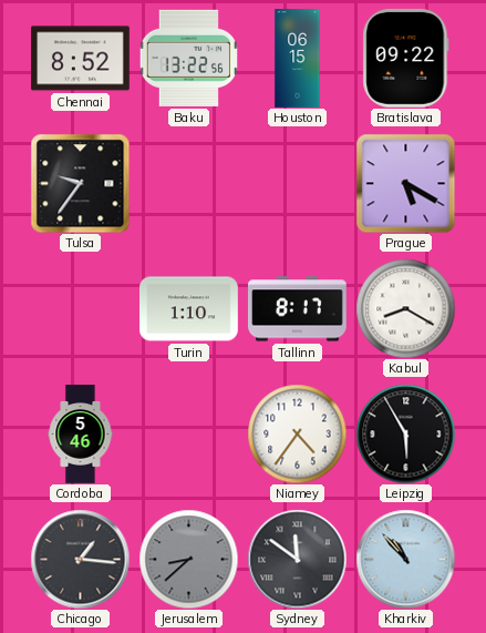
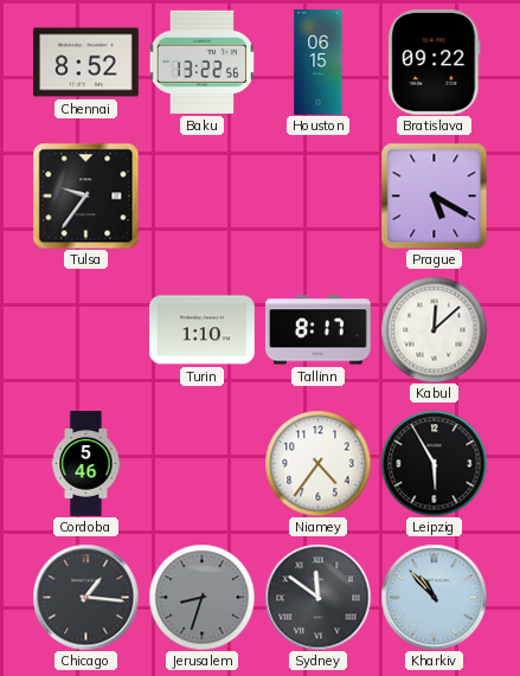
Kabul: 8:20 -> 12:08
Jerusalem: 8:38 -> 8:33
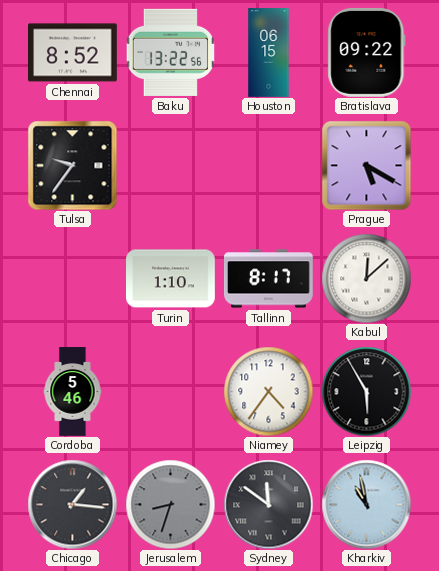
Kharkiv: 10:53 -> 10:58
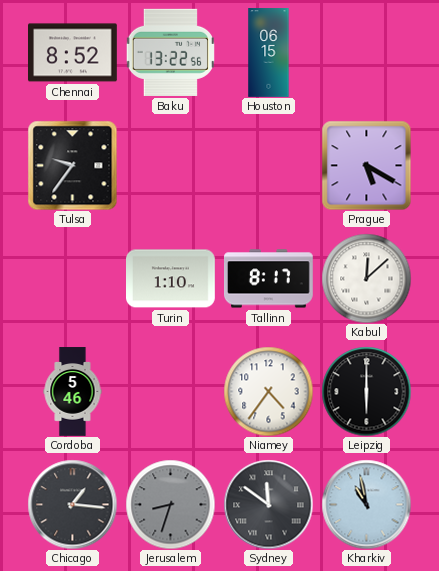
Bratislava: 09:22 -> none
Leipzig: 5:55 -> 6:00
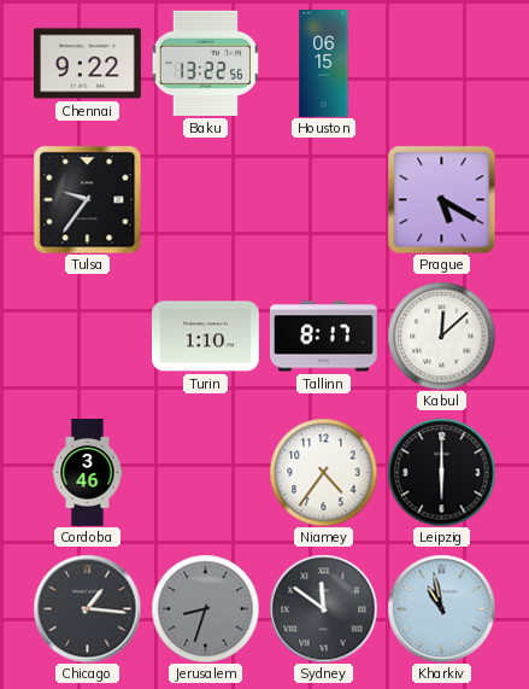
Chennai: 8:52 -> 9:22
Cordoba: 5:46 -> 3:46
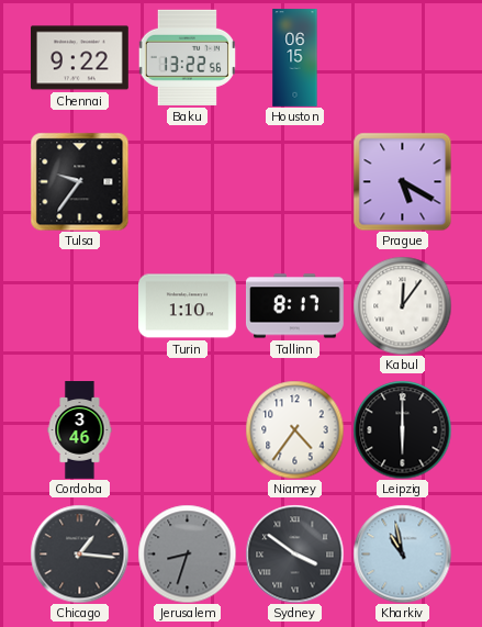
Kabul: 12:08 -> 12:06
Sydney: 11:51 -> 3:51
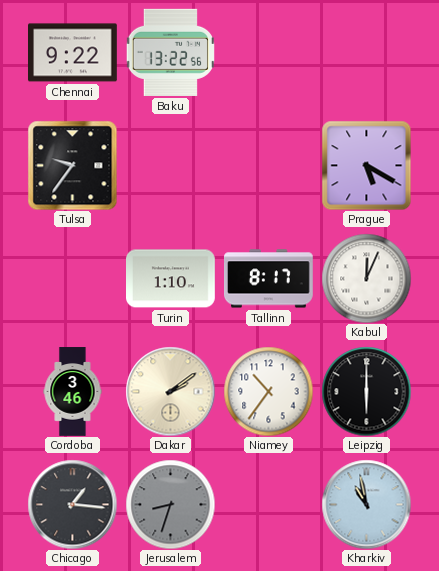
Houston: 06:15 -> none
Kabul: 12:06 -> 12:04
Dakar: none -> 2:09
Niamey: 4:36 -> 10:36
Sydney: 3:51 -> none
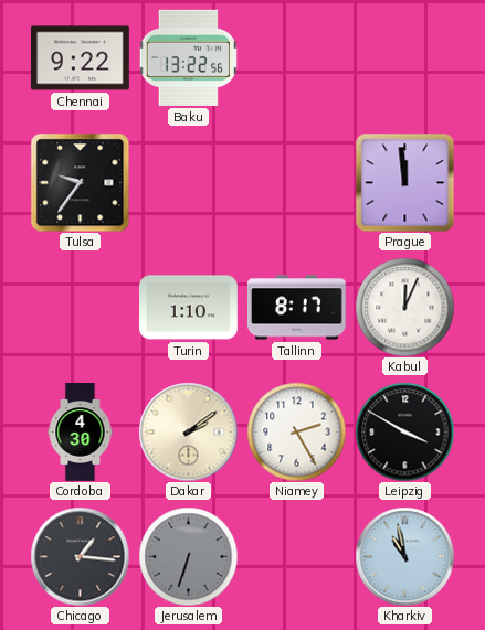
Prague: 5:20 -> 11:59
Cordoba: 3:46 -> 4:30
Niamey: 10:36 -> 2:25
Leipzig: 6:00 -> 3:50
Jerusalem: 8:33 -> 6:33
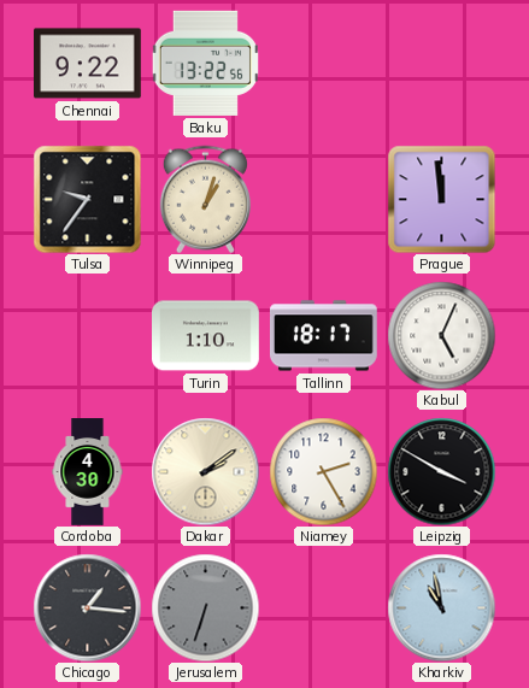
Winnipeg: none -> 1:03
Tallinn: 8:17 -> 18:17
Kabul: 12:04 -> 5:04
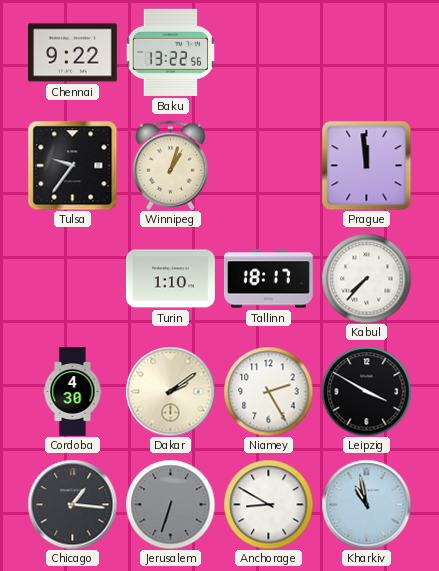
Kabul: 5:04 -> 7:37
Anchorage: none -> 8:50
